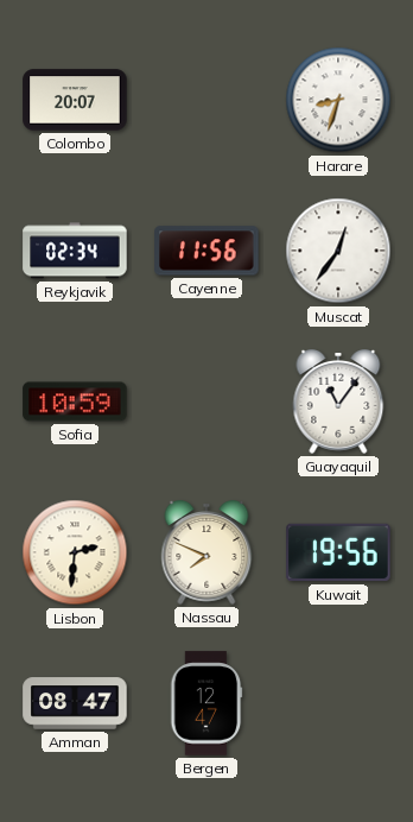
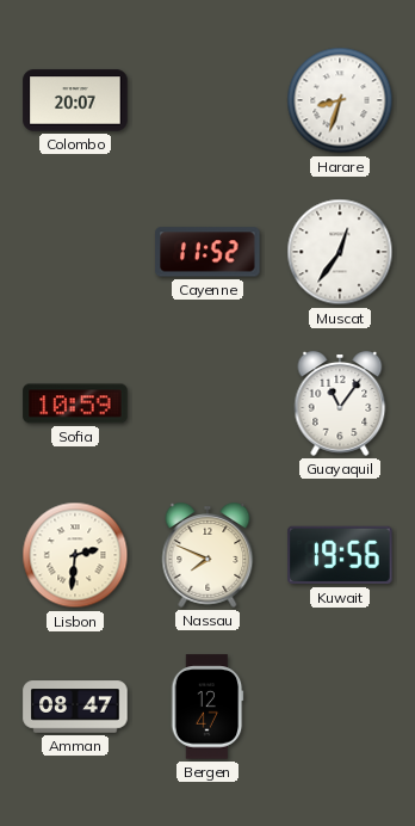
Reykjavik: 02:34 -> none
Cayenne: 11:56 -> 11:52
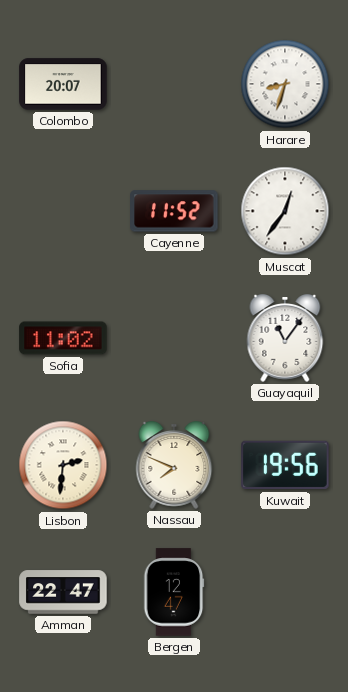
Sofia: 10:59 -> 11:02
Amman: 08:47 -> 22:47
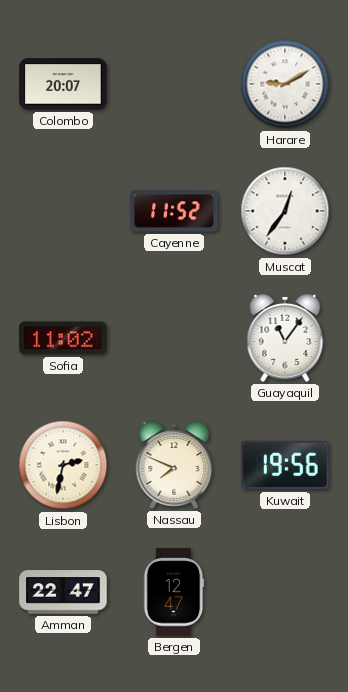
Harare: 8:33 -> 9:10
Lisbon: 2:31 -> 2:32
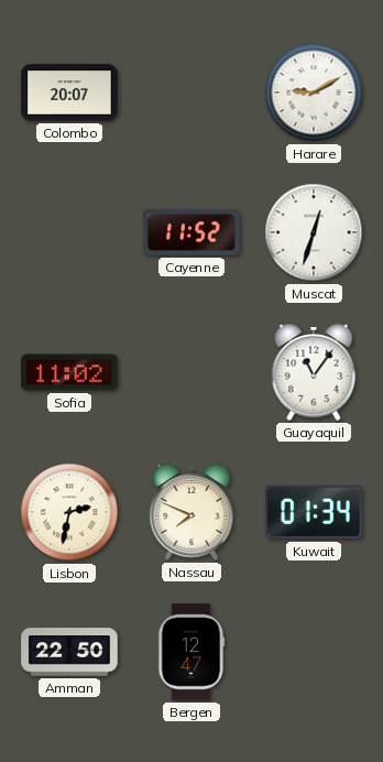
Muscat: 12:36 -> 12:33
Kuwait: 19:56 -> 01:34
Amman: 22:47 -> 22:50
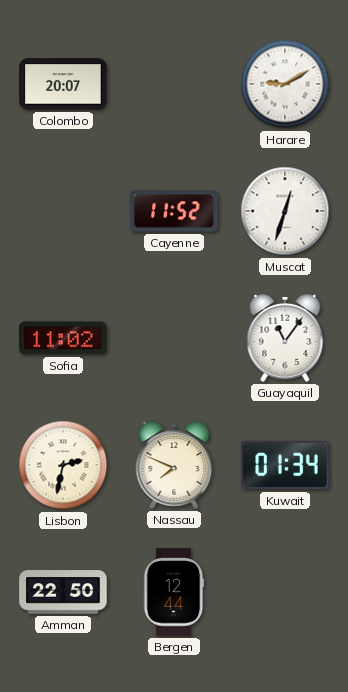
Bergen: 12:47 -> 12:44
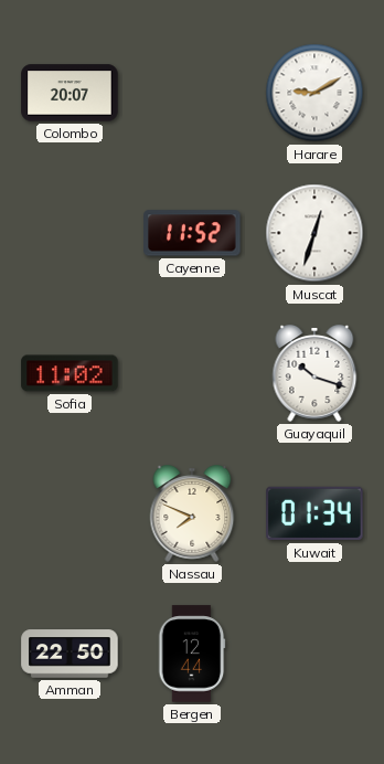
Guayaquil: 11:06 -> 10:18
Lisbon: 2:32 -> none
